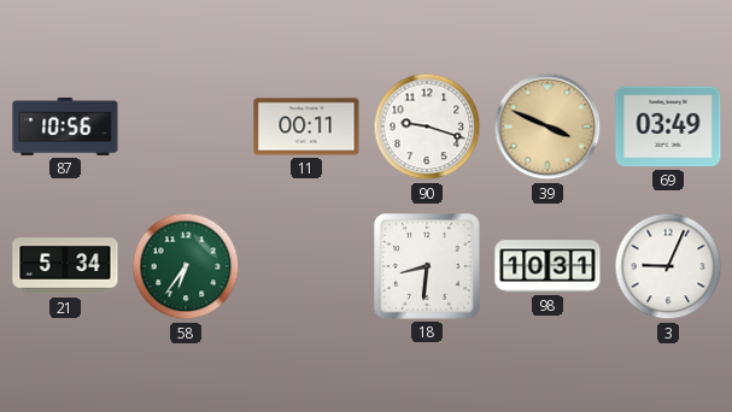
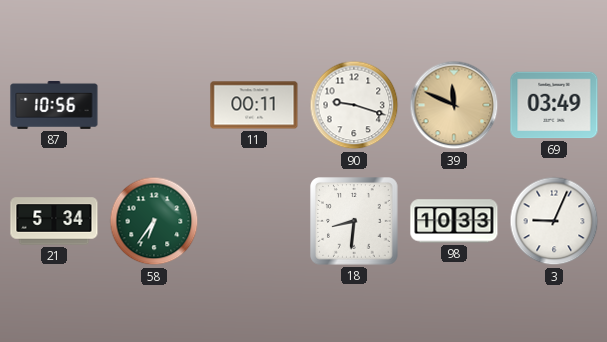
39: 3:49 -> 11:49
98: 10:31 -> 10:33
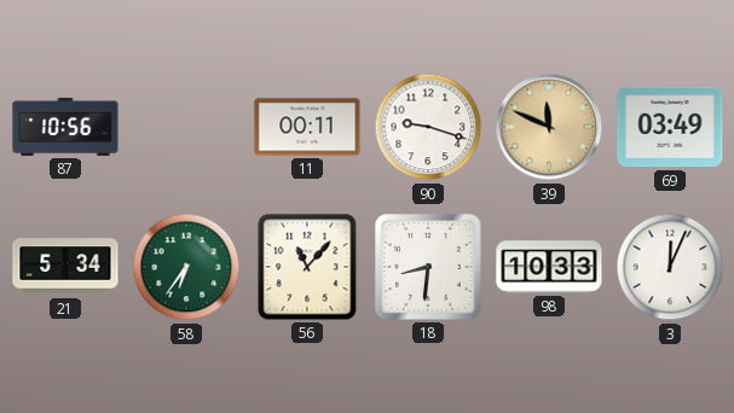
56: none -> 11:07
3: 9:04 -> 12:04
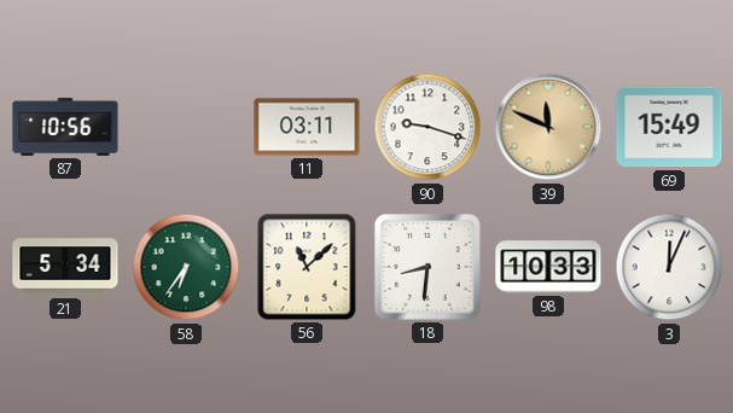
11: 00:11 -> 03:11
69: 03:49 -> 15:49
56: 11:07 -> 11:08
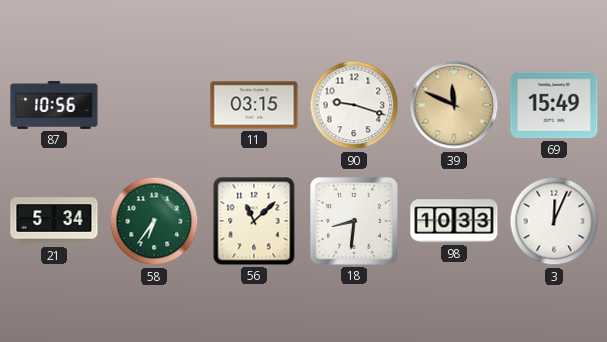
11: 03:11 -> 03:15
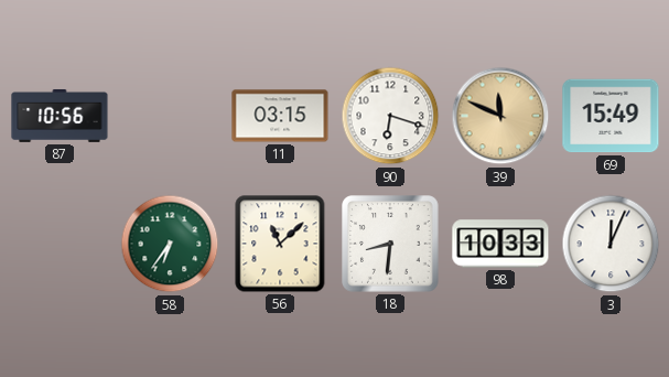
90: 9:18 -> 6:18
21: 5:34 -> none
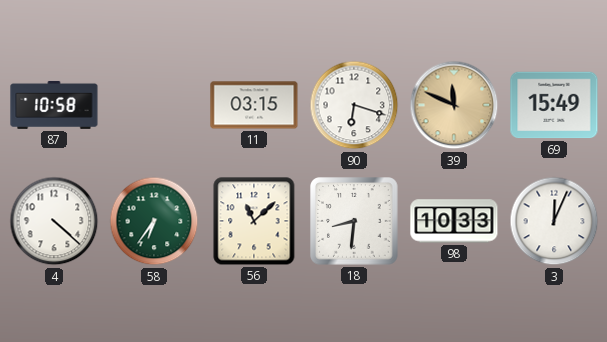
87: 10:56 -> 10:58
4: none -> 4:22
